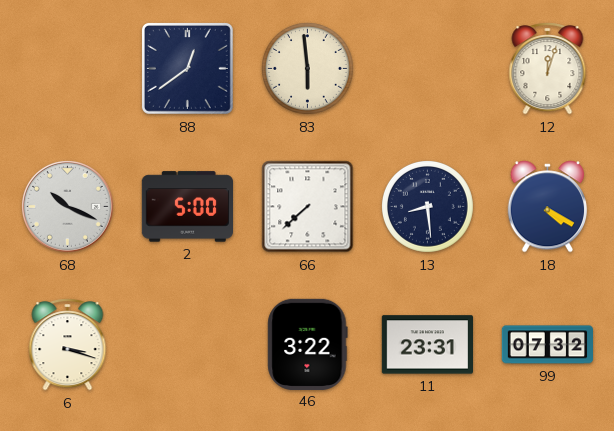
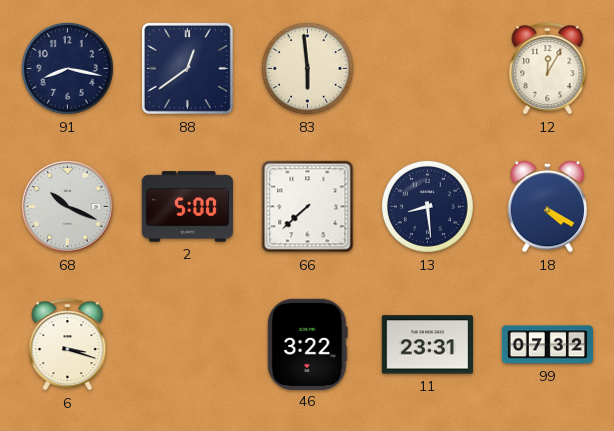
91: none -> 8:17
12: 12:03 -> 12:05
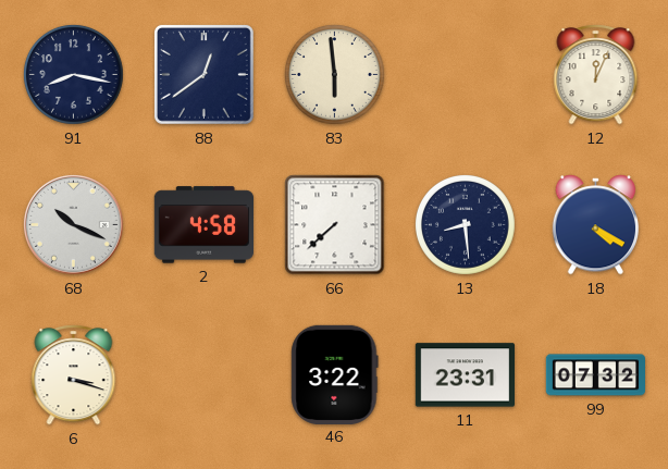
12: 12:05 -> 12:04
2: 5:00 -> 4:58
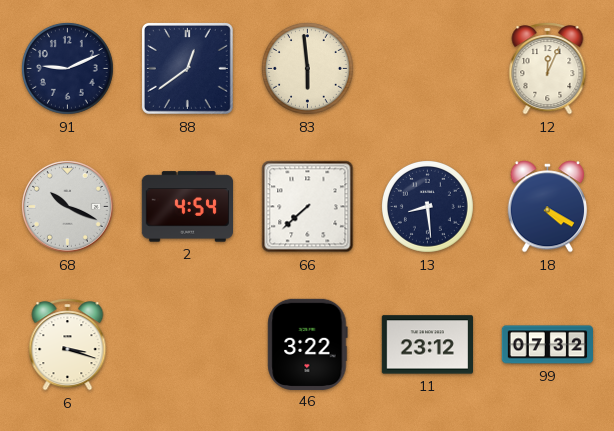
91: 8:17 -> 9:11
2: 4:58 -> 4:54
11: 23:31 -> 23:12
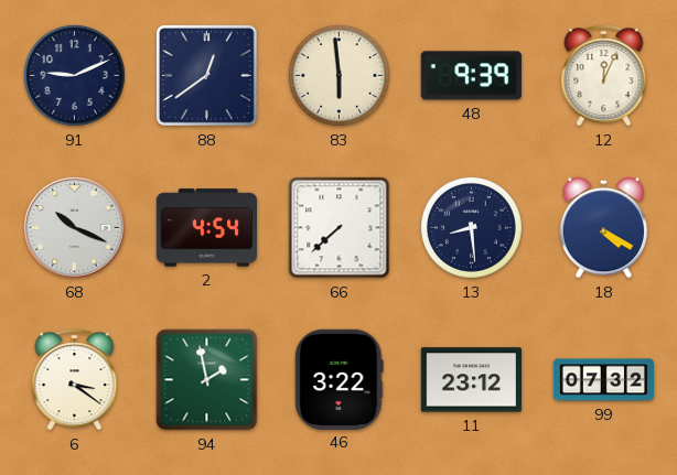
48: none -> 9:39
6: 3:18 -> 3:21
94: none -> 1:58
